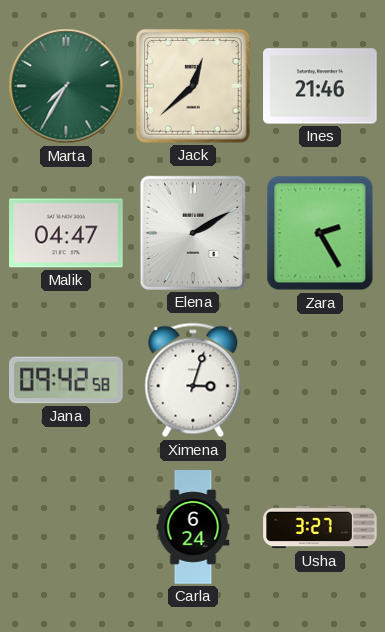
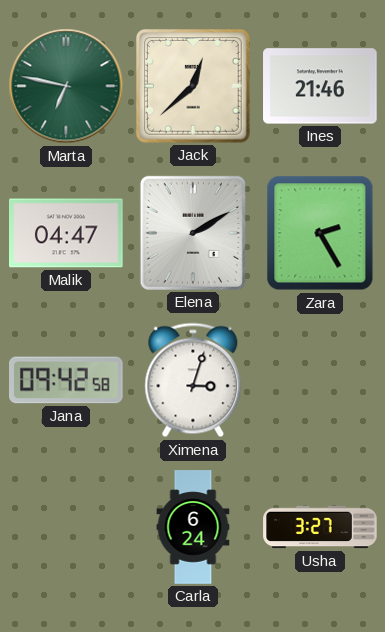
Marta: 7:35 -> 6:47
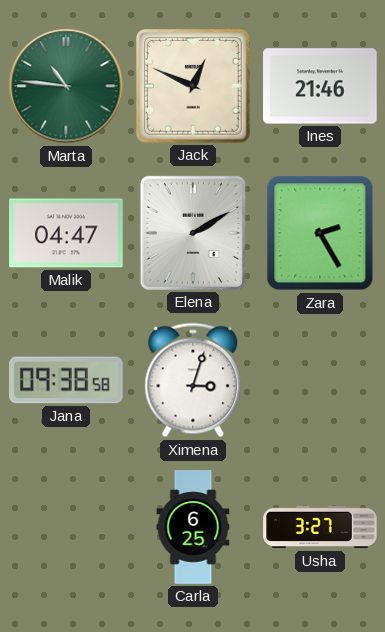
Marta: 6:47 -> 10:46
Jack: 12:38 -> 12:49
Jana: 09:42 -> 09:38
Carla: 6:24 -> 6:25
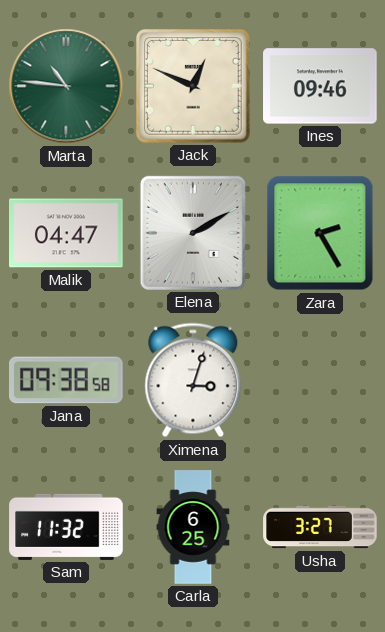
Ines: 21:46 -> 09:46
Sam: none -> 11:32
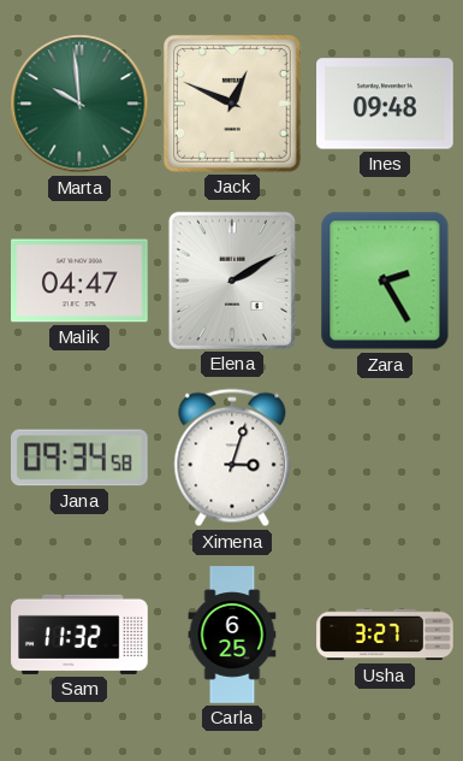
Marta: 10:46 -> 9:59
Ines: 09:46 -> 09:48
Jana: 09:38 -> 09:34
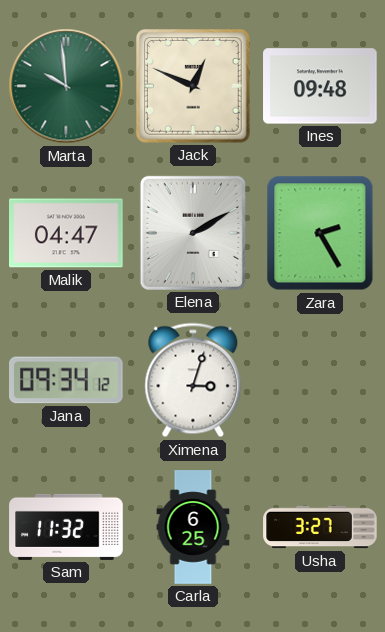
Jana: 09:34:58 -> 09:34:12
